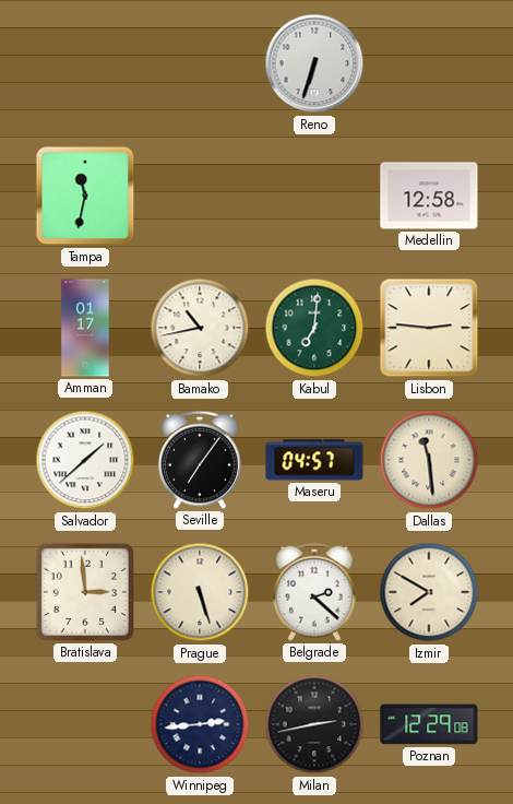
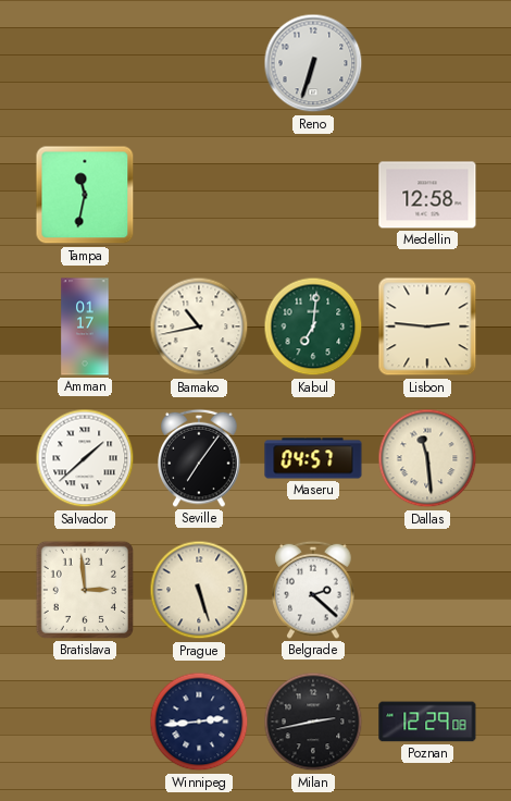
Izmir: 7:50 -> none
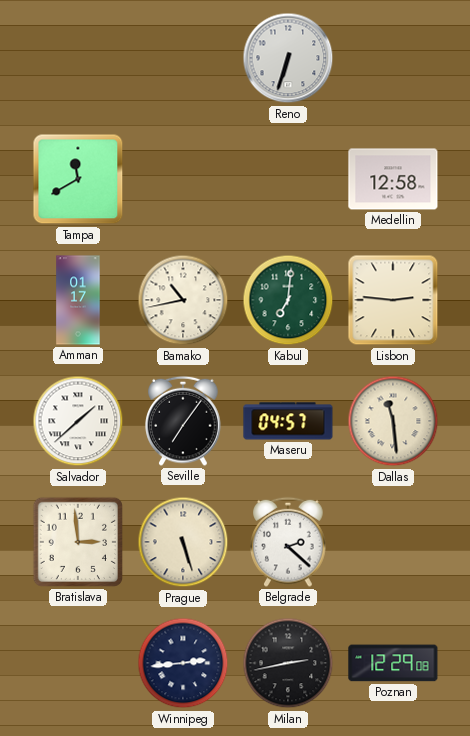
Tampa: 11:32 -> 11:40
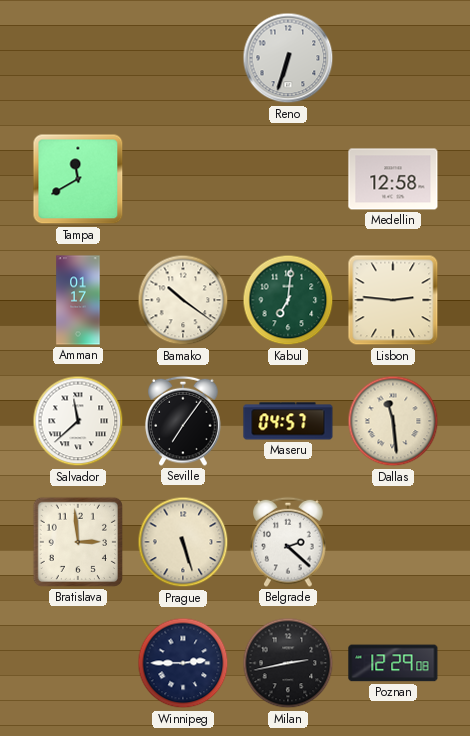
Bamako: 10:43 -> 10:21
Salvador: 1:38 -> 11:38
Winnipeg: 2:44 -> 2:45
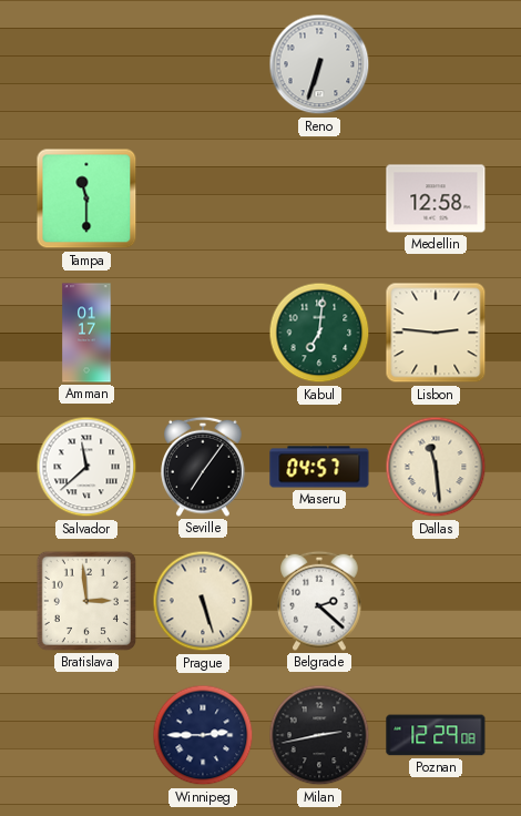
Tampa: 11:40 -> 11:30
Bamako: 10:21 -> none
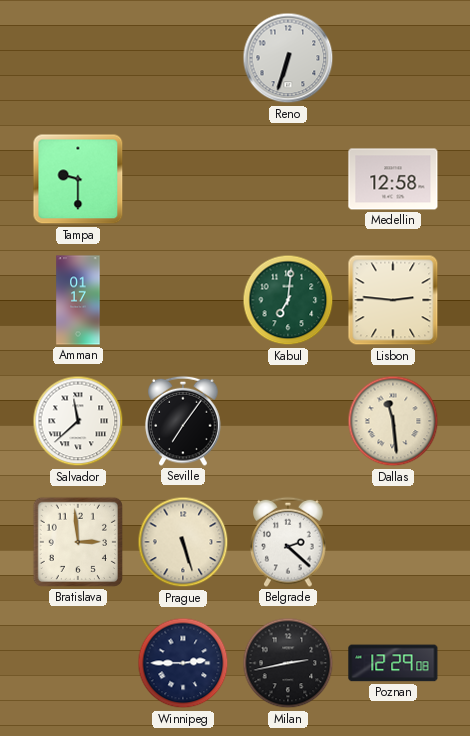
Tampa: 11:30 -> 9:30
Maseru: 04:57 -> none
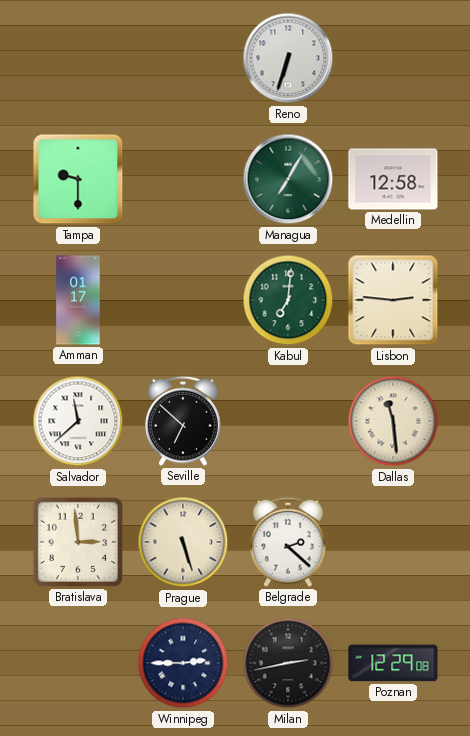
Managua: none -> 7:05
Seville: 7:06 -> 6:52
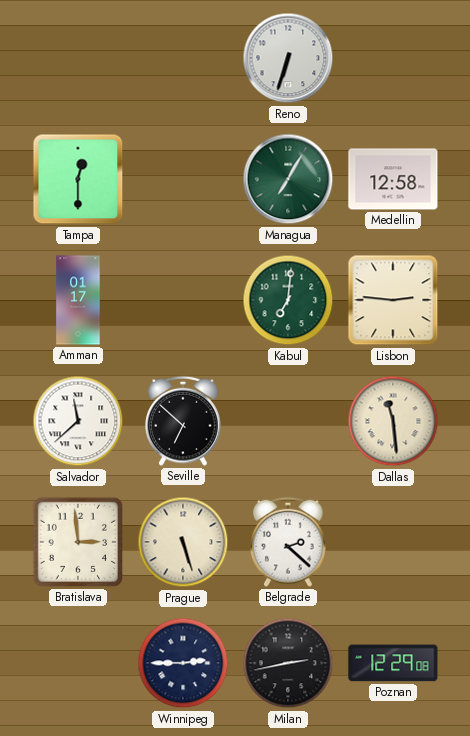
Tampa: 9:30 -> 12:30
